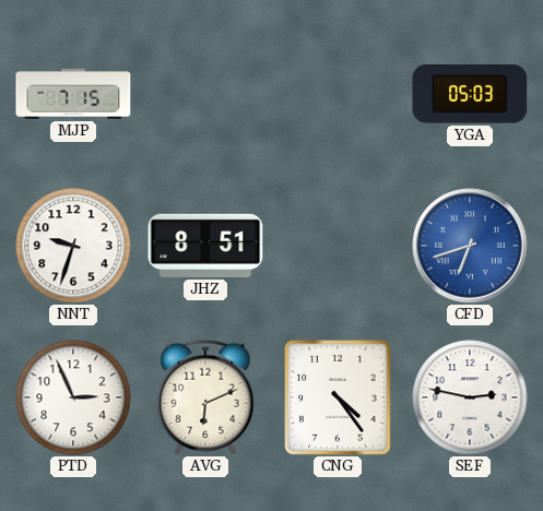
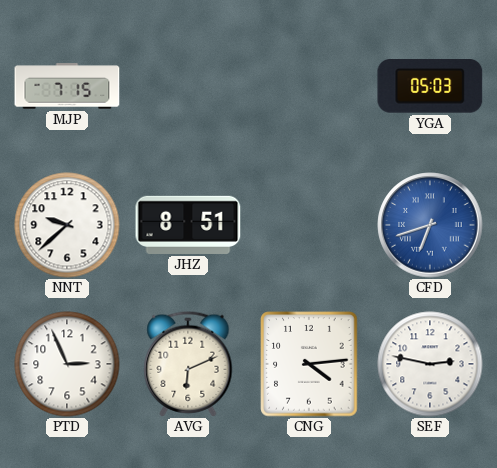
NNT: 9:33 -> 9:38
CNG: 4:24 -> 4:14
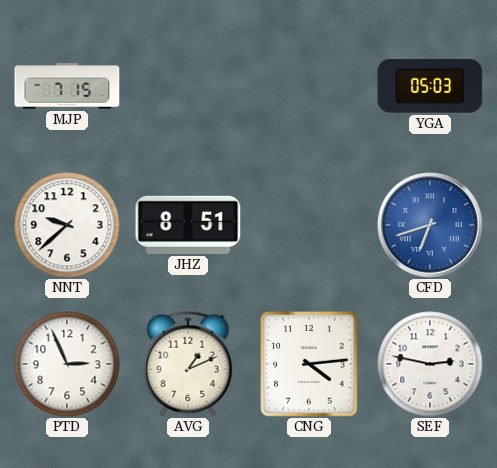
AVG: 6:11 -> 1:11
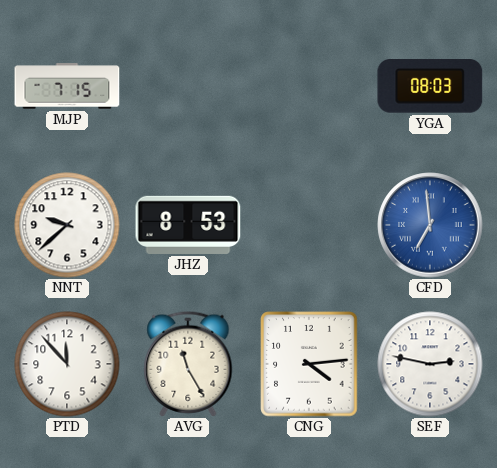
YGA: 05:03 -> 08:03
JHZ: 8:51 -> 8:53
CFD: 6:42 -> 6:59
PTD: 2:56 -> 11:53
AVG: 1:11 -> 11:25
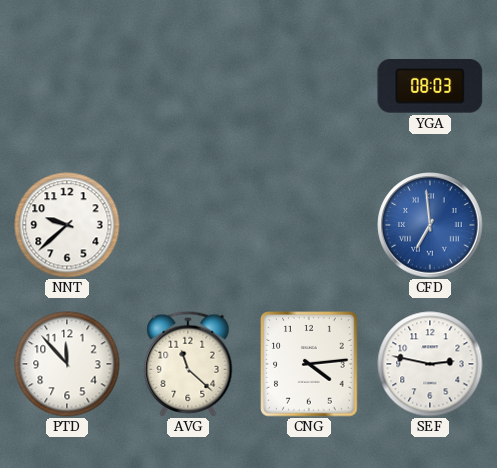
MJP: 7:15 -> none
JHZ: 8:53 -> none
AVG: 11:25 -> 11:22
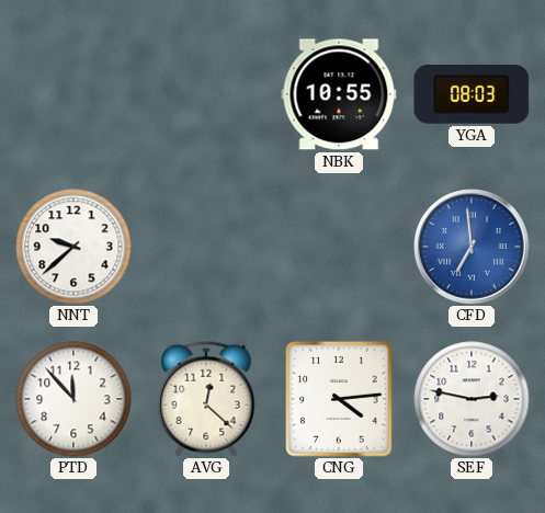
NBK: none -> 10:55
AVG: 11:22 -> 12:22
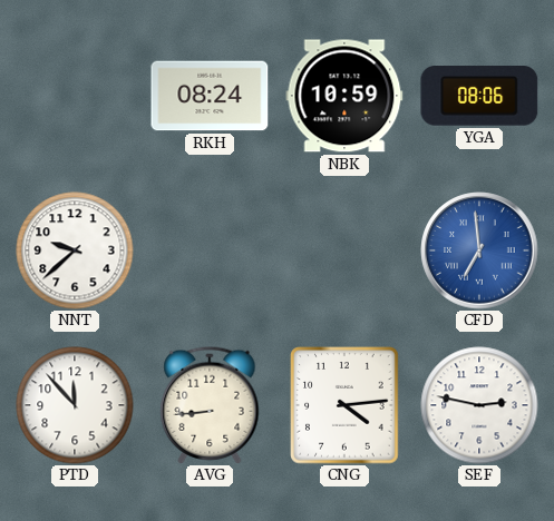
RKH: none -> 08:24
NBK: 10:55 -> 10:59
YGA: 08:03 -> 08:06
AVG: 12:22 -> 8:44
